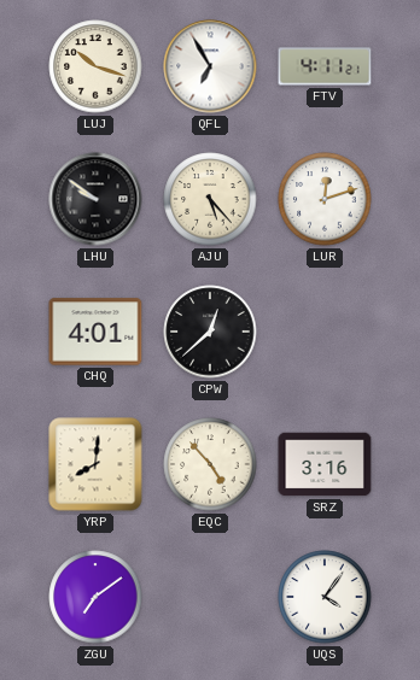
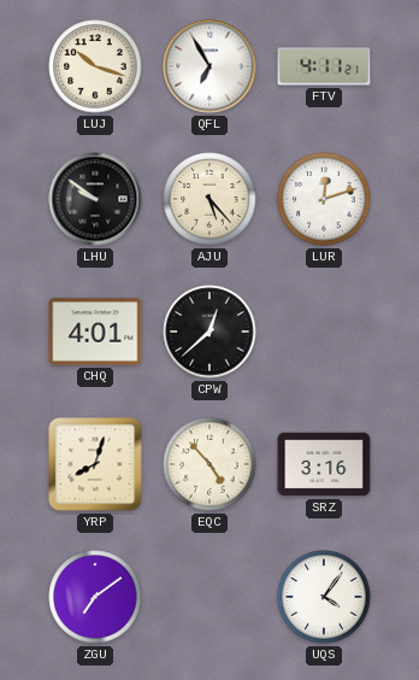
YRP: 8:01 -> 8:03
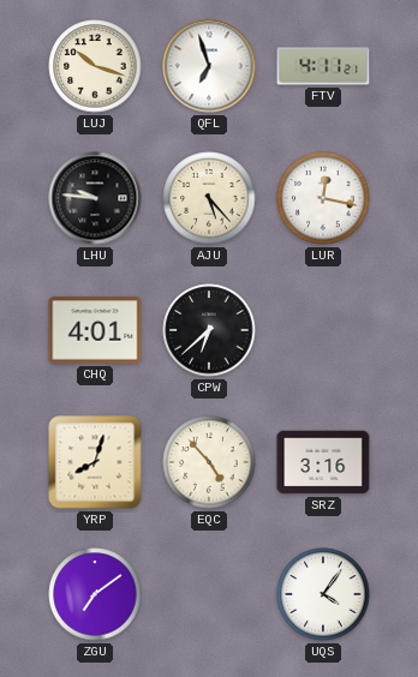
QFL: 6:55 -> 6:57
LHU: 9:51 -> 9:46
LUR: 12:12 -> 12:17
CPW: 12:38 -> 6:38
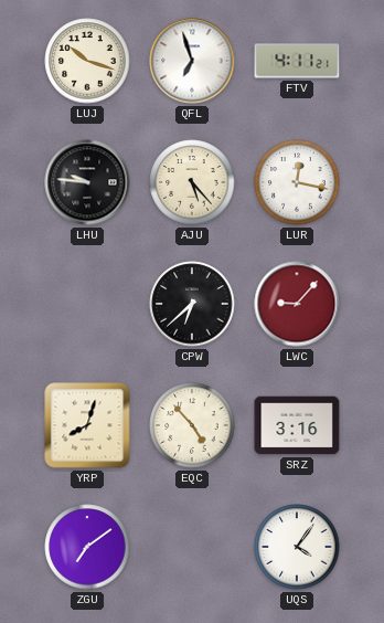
CHQ: 4:01 -> none
LWC: none -> 9:07
